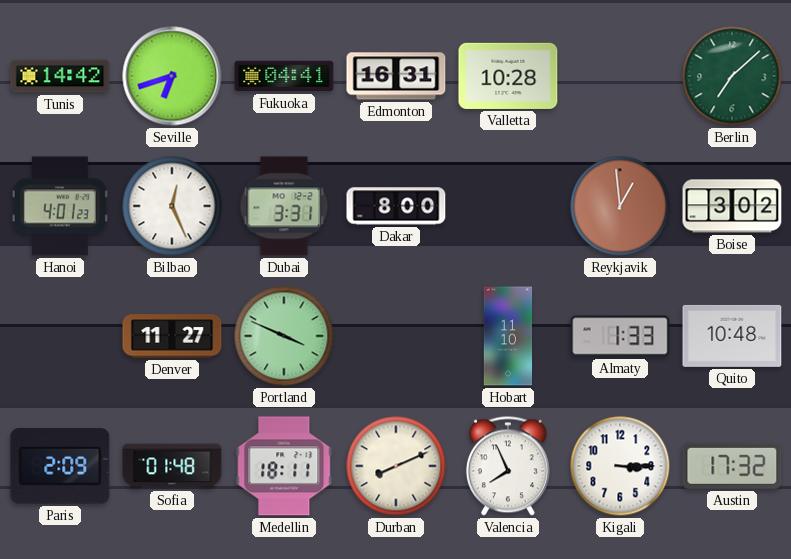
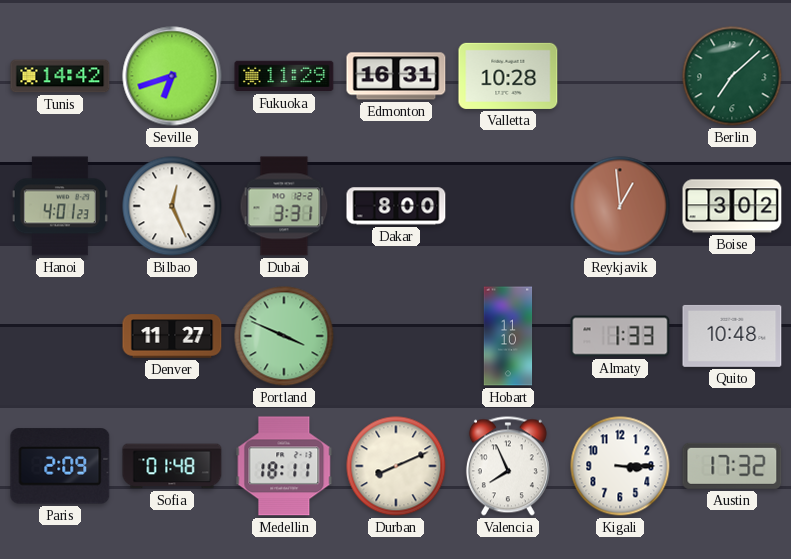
Fukuoka: 04:41 -> 11:29
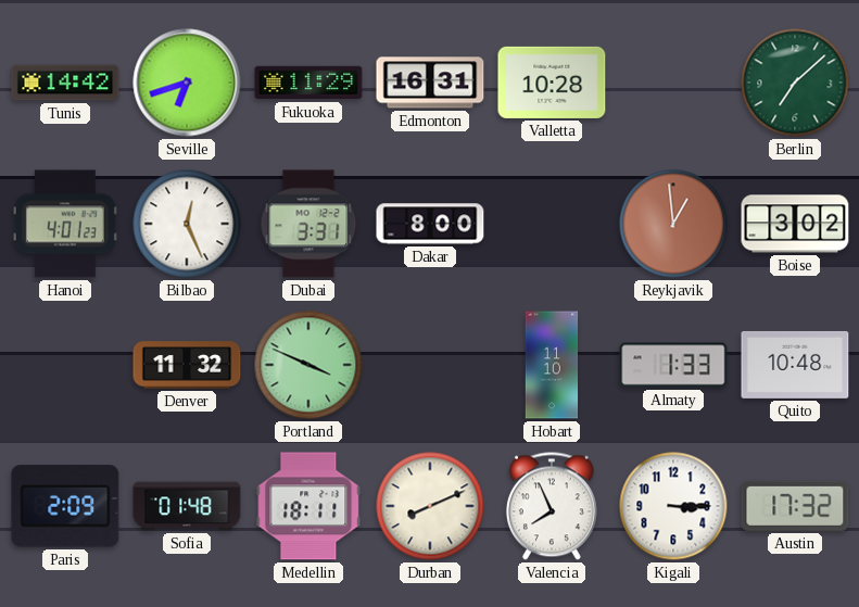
Denver: 11:27 -> 11:32
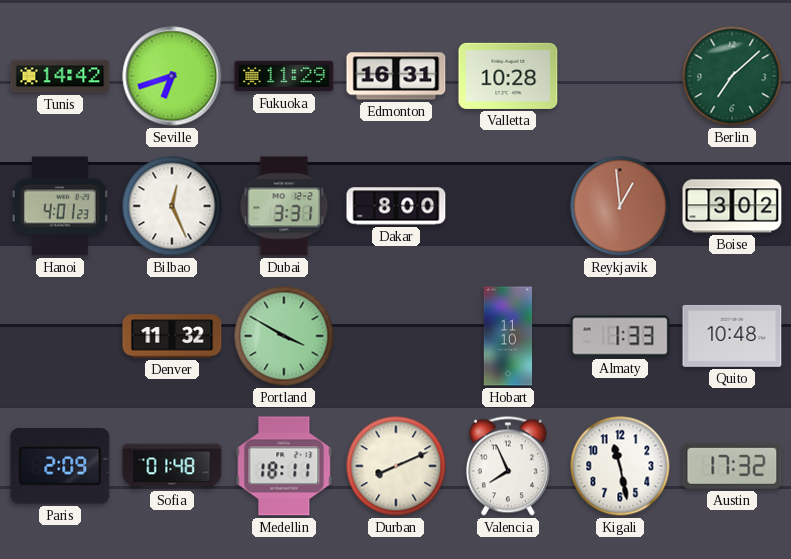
Portland: 3:49 -> 3:50
Kigali: 3:15 -> 11:28
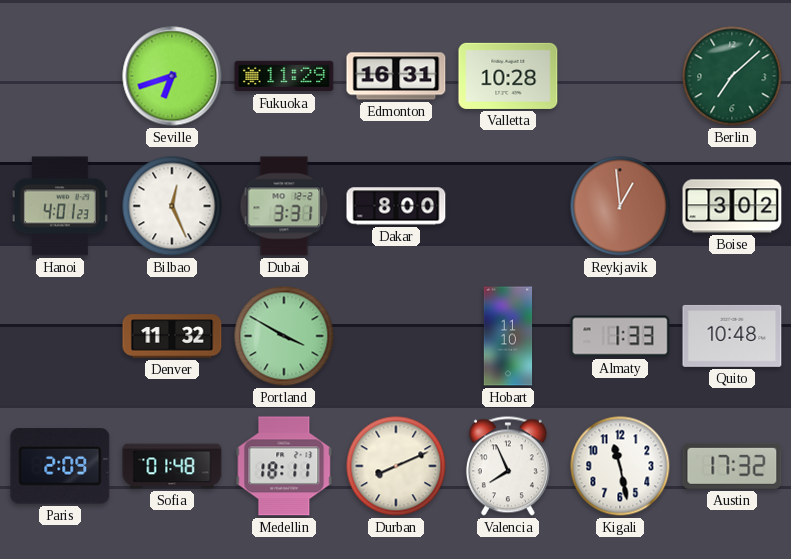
Tunis: 14:42 -> none
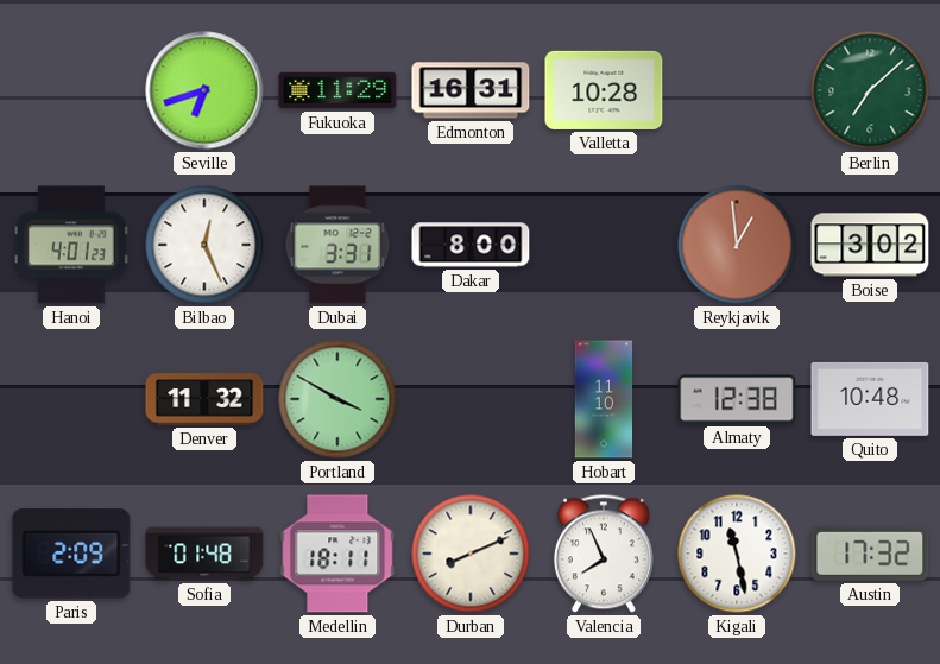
Almaty: 1:33 -> 12:38
